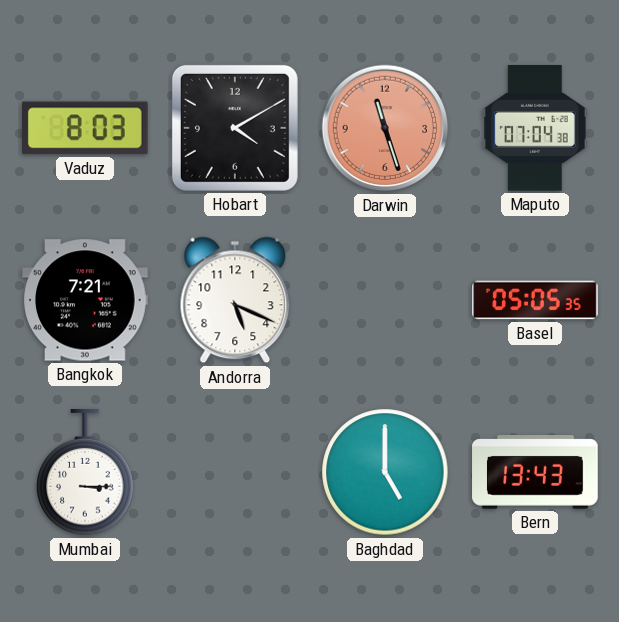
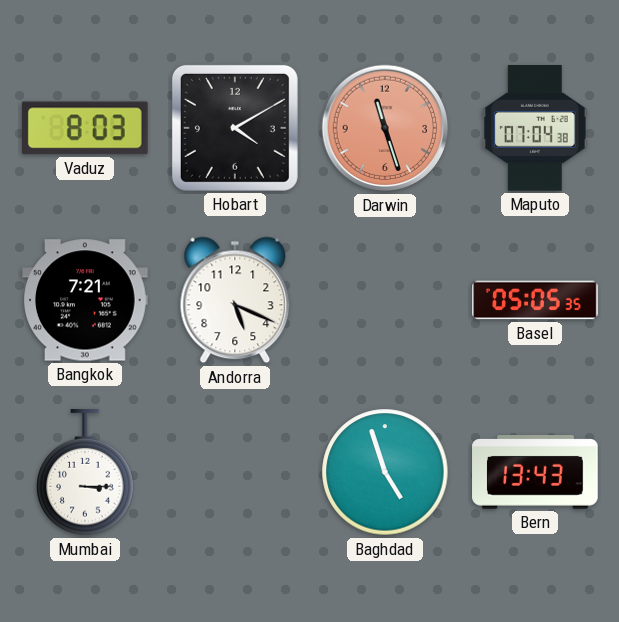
Baghdad: 5:00 -> 4:57
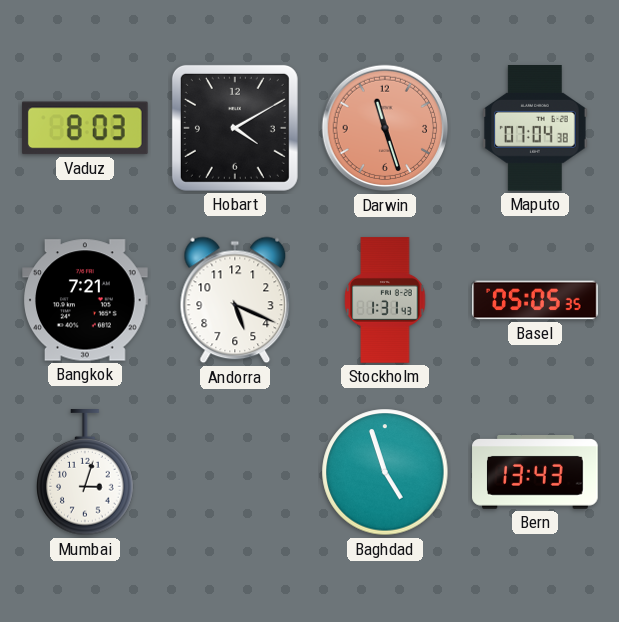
Stockholm: none -> 1:31
Mumbai: 3:15 -> 3:03
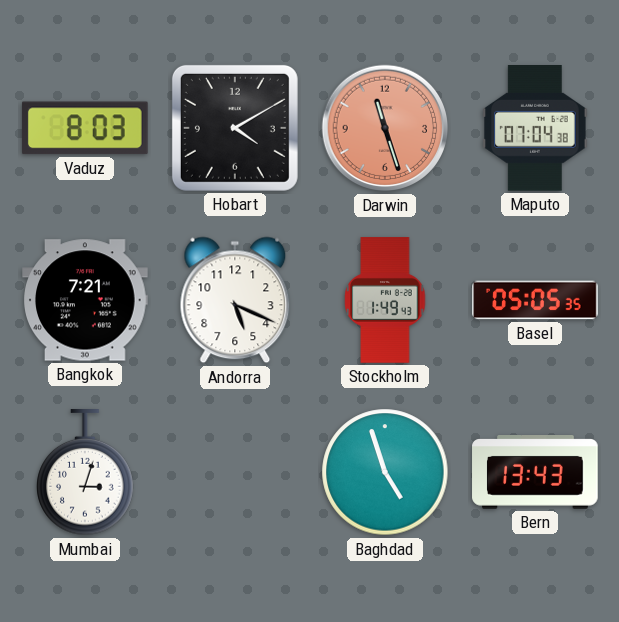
Stockholm: 1:31 -> 1:49
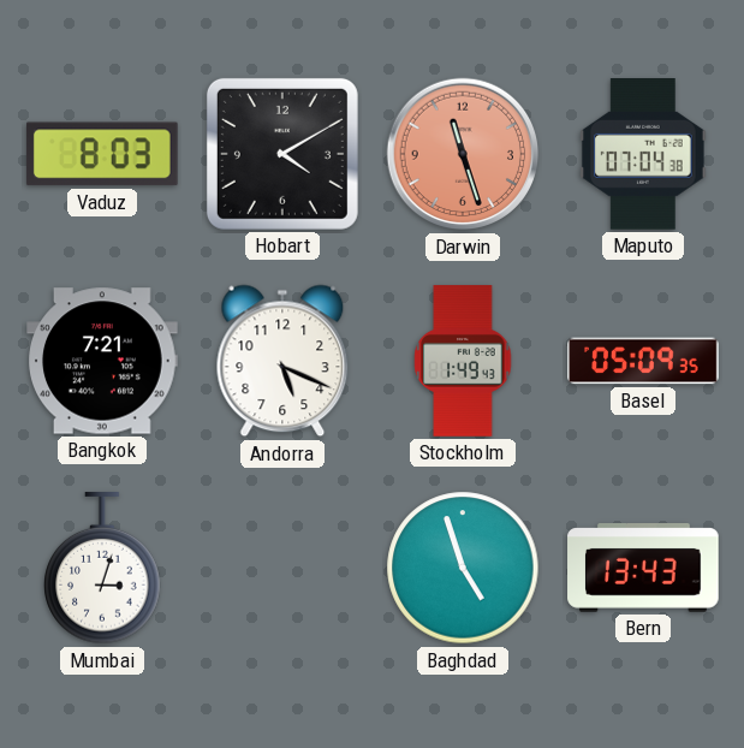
Basel: 05:05 -> 05:09
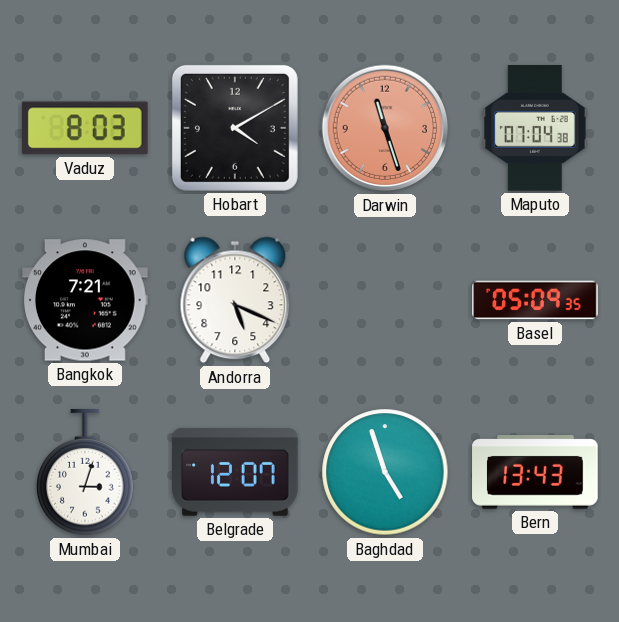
Stockholm: 1:49 -> none
Belgrade: none -> 12:07
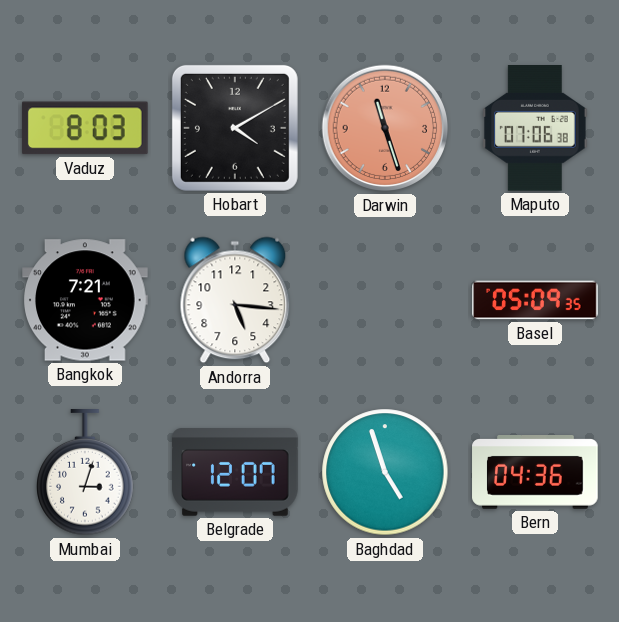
Maputo: 07:04 -> 07:06
Andorra: 5:19 -> 5:16
Bern: 13:43 -> 04:36
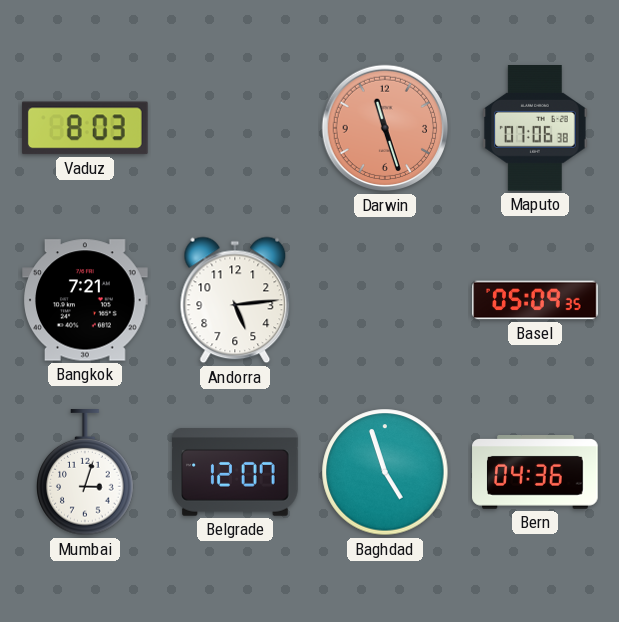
Hobart: 4:10 -> none
Andorra: 5:16 -> 5:14
